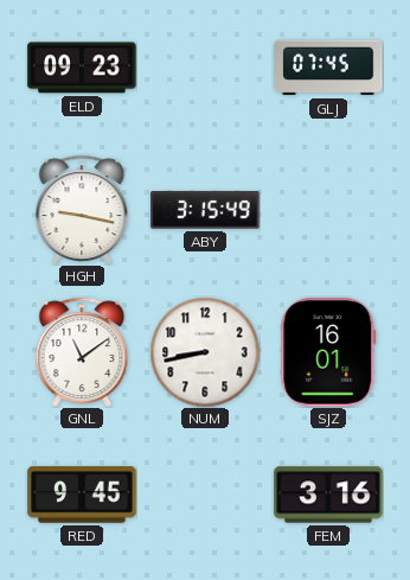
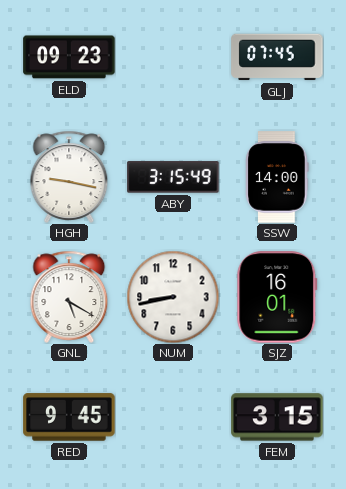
SSW: none -> 14:00
GNL: 11:09 -> 5:20
FEM: 3:16 -> 3:15
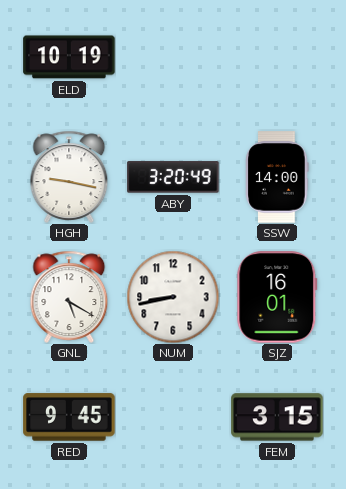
ELD: 09:23 -> 10:19
GLJ: 07:45 -> none
ABY: 3:15 -> 3:20
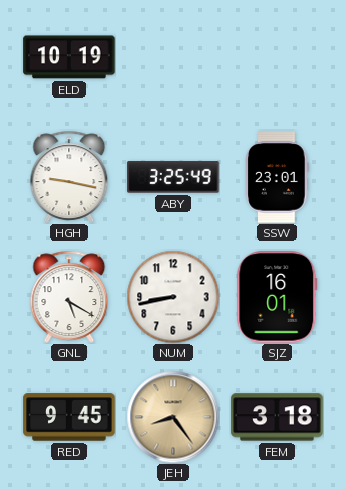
ABY: 3:20 -> 3:25
SSW: 14:00 -> 23:01
JEH: none -> 8:24
FEM: 3:15 -> 3:18
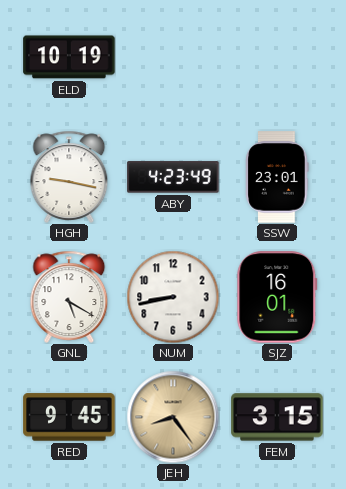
ABY: 3:25 -> 4:23
FEM: 3:18 -> 3:15
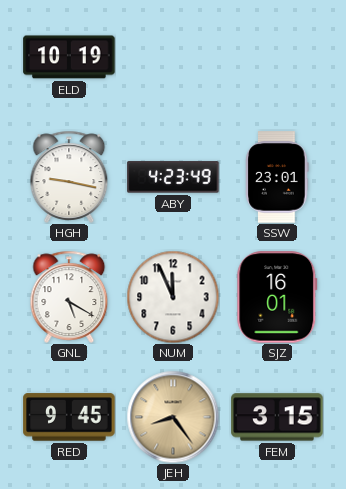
NUM: 8:43 -> 11:56
